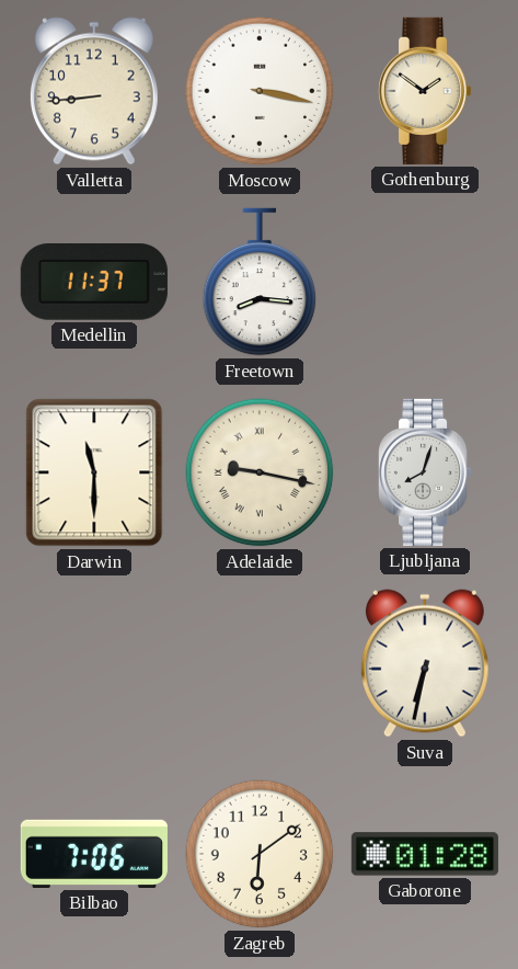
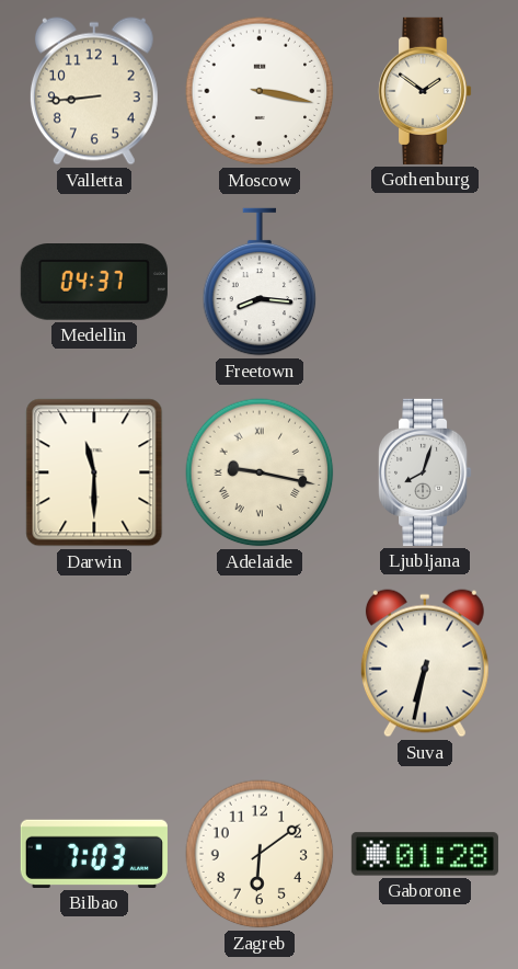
Medellin: 11:37 -> 04:37
Bilbao: 7:06 -> 7:03
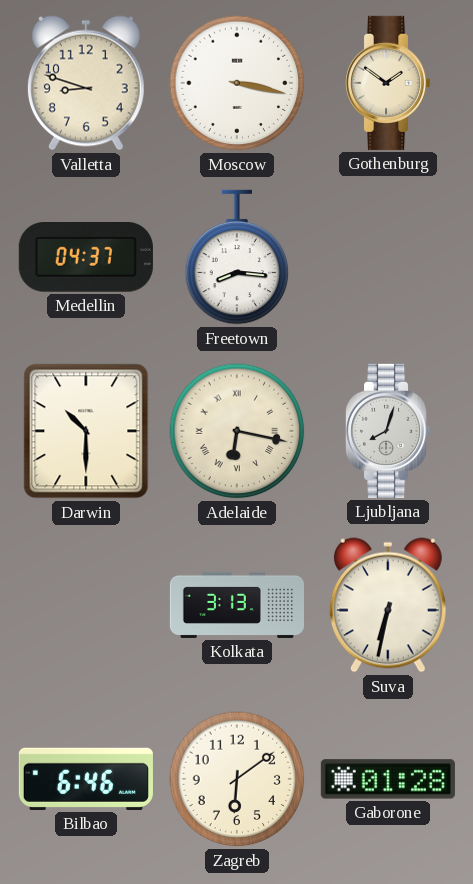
Valletta: 8:44 -> 8:48
Darwin: 11:30 -> 10:30
Adelaide: 9:17 -> 6:17
Kolkata: none -> 3:13
Bilbao: 7:03 -> 6:46
